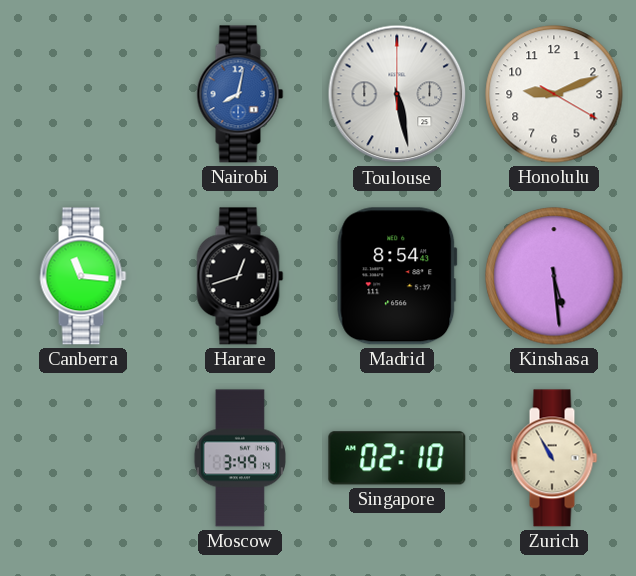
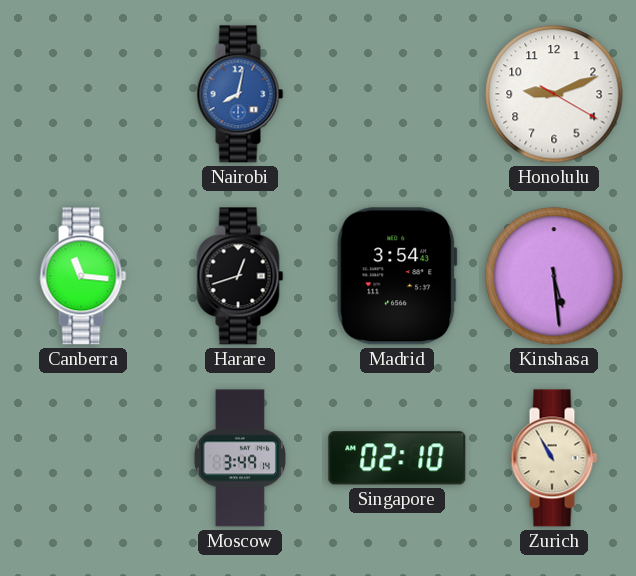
Toulouse: 5:28 -> none
Madrid: 8:54 -> 3:54
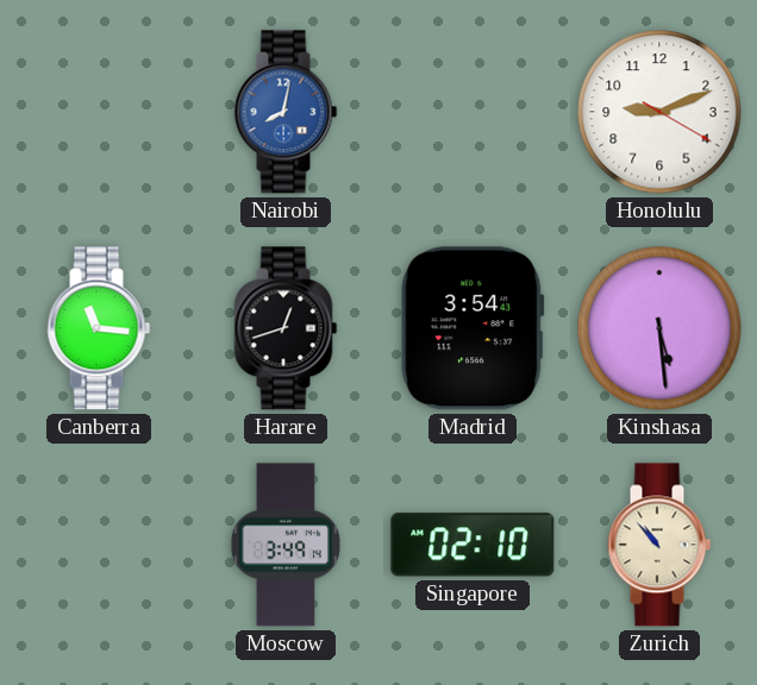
Zurich: 10:55 -> 10:53
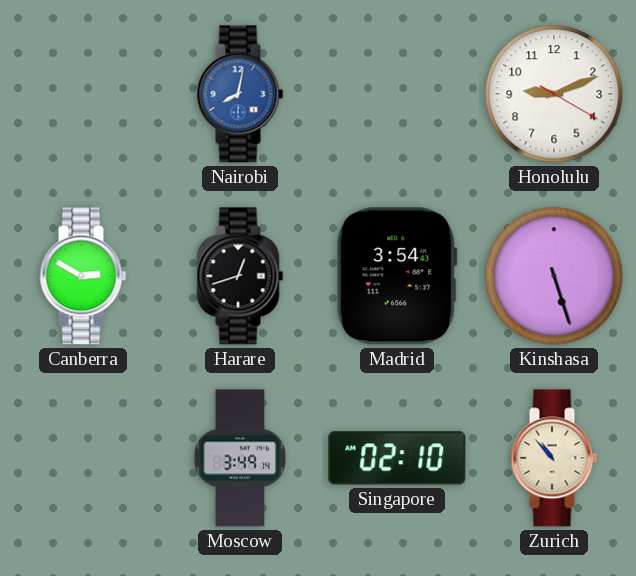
Canberra: 11:16 -> 2:50
Kinshasa: 5:29 -> 5:27
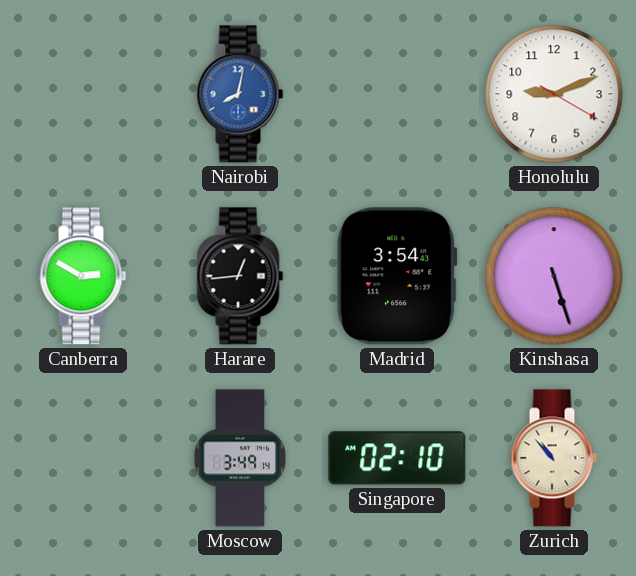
Harare: 12:42 -> 12:44
